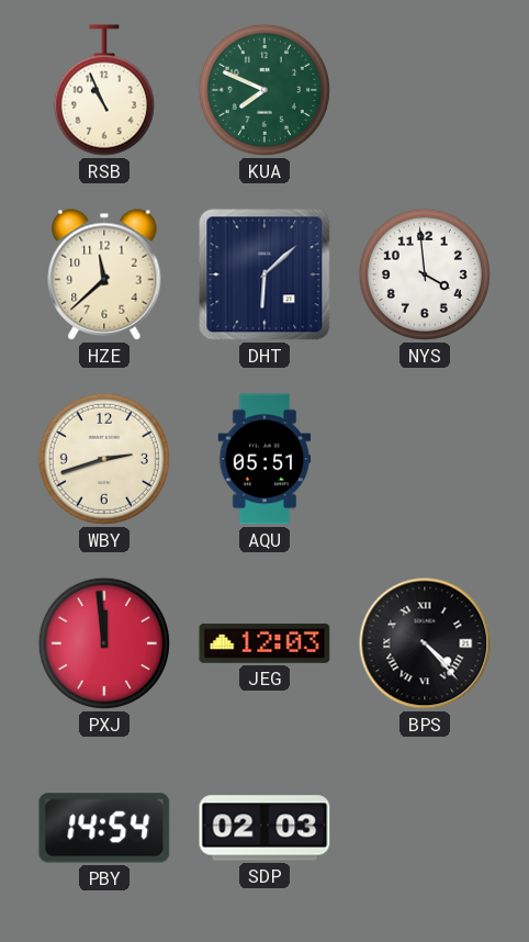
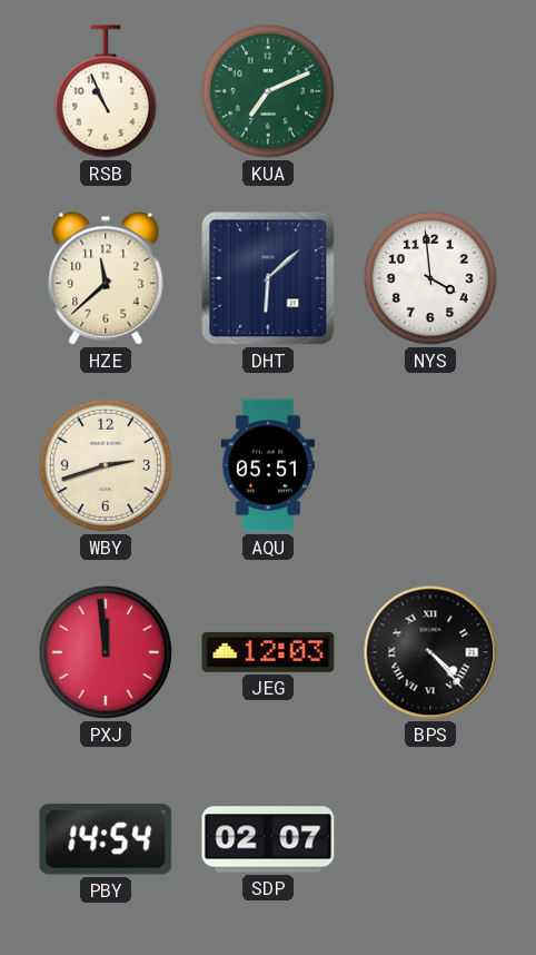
KUA: 7:49 -> 7:11
SDP: 02:03 -> 02:07
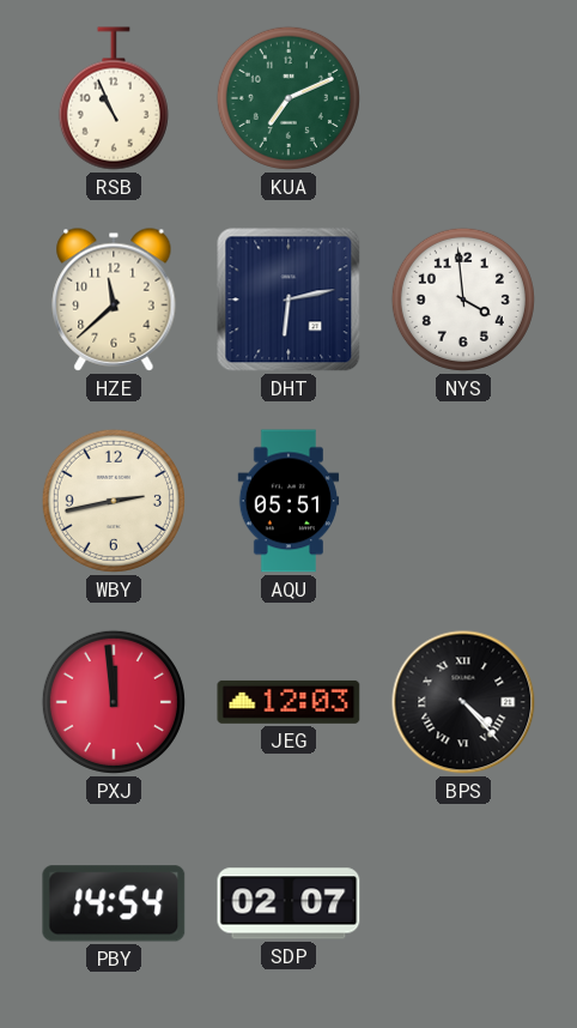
DHT: 6:08 -> 6:13
WBY: 2:42 -> 2:43
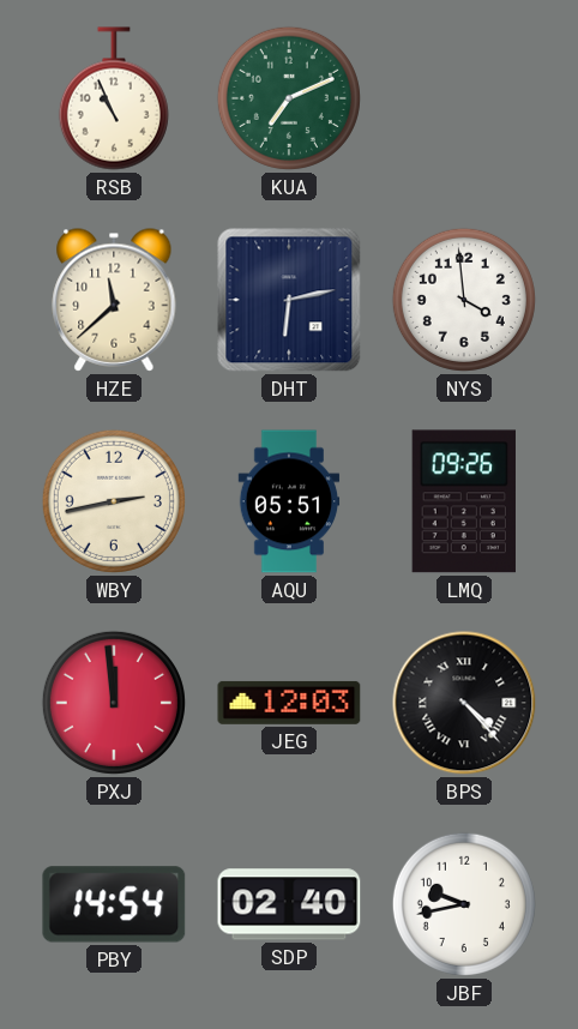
LMQ: none -> 09:26
SDP: 02:07 -> 02:40
JBF: none -> 9:43
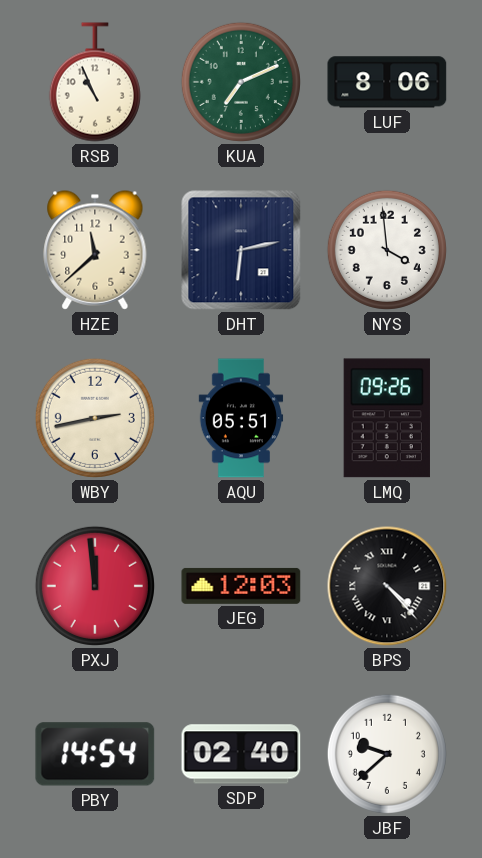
LUF: none -> 8:06
JBF: 9:43 -> 9:38
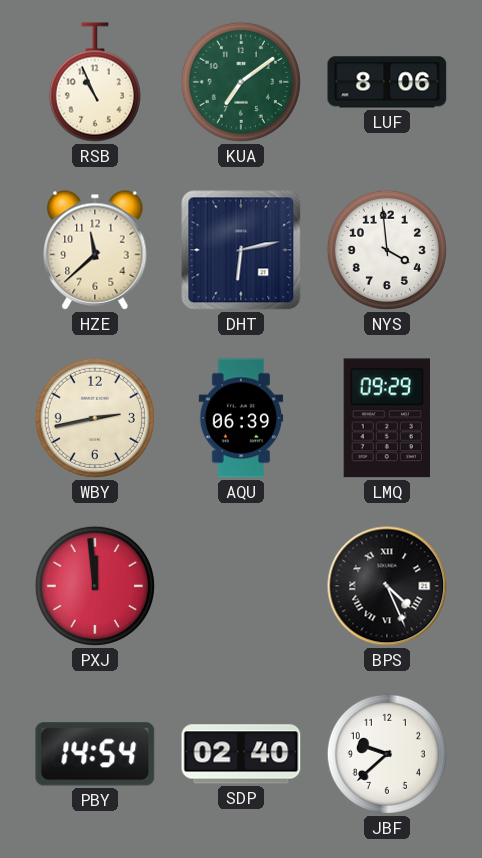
KUA: 7:11 -> 7:09
AQU: 05:51 -> 06:39
LMQ: 09:26 -> 09:29
JEG: 12:03 -> none
BPS: 4:23 -> 4:26
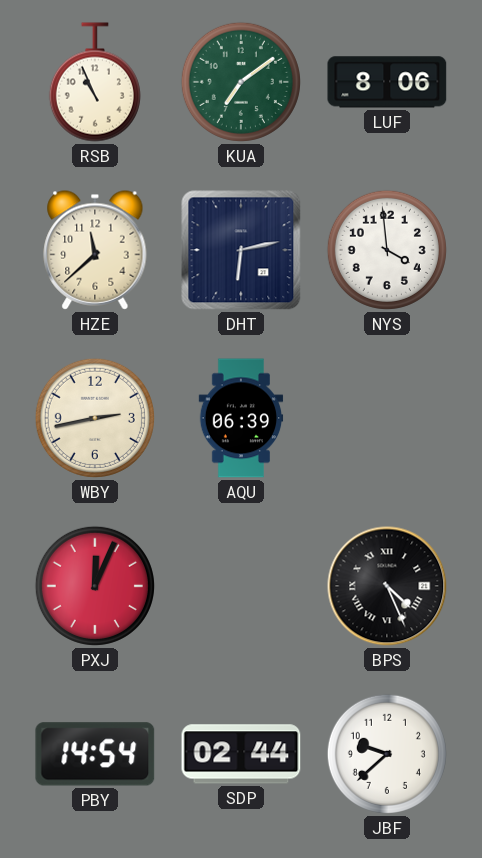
LMQ: 09:29 -> none
PXJ: 11:59 -> 12:04
SDP: 02:40 -> 02:44
